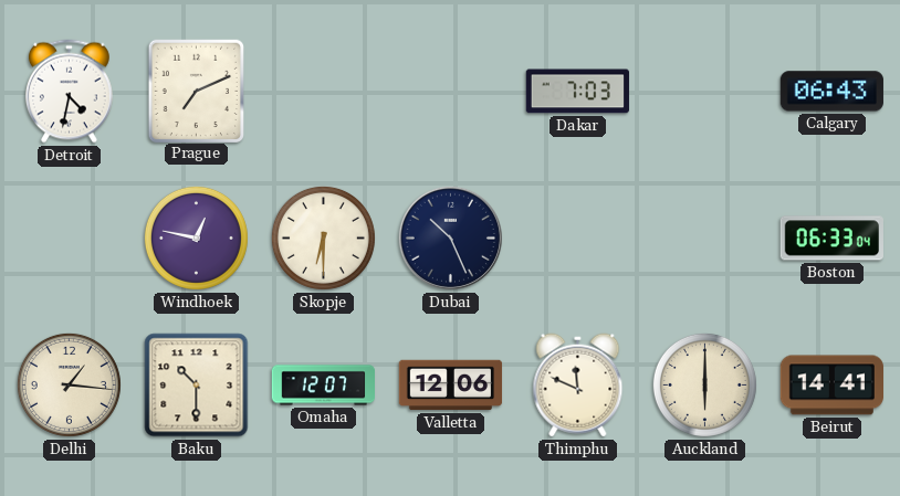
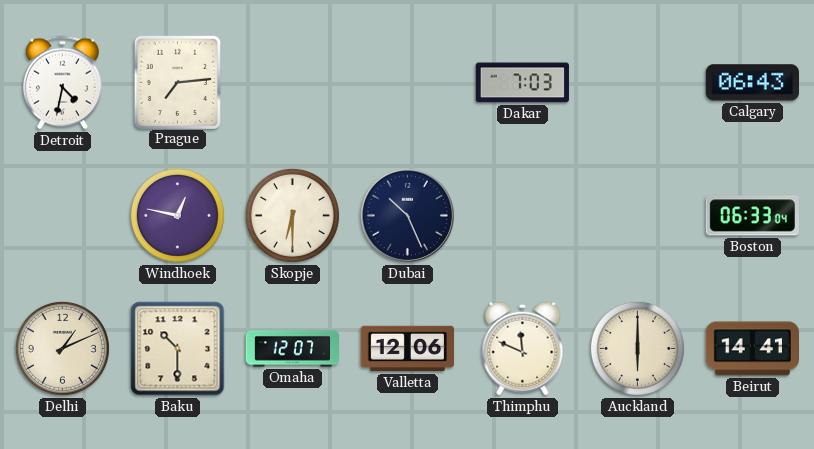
Prague: 7:11 -> 7:14
Delhi: 1:16 -> 1:11
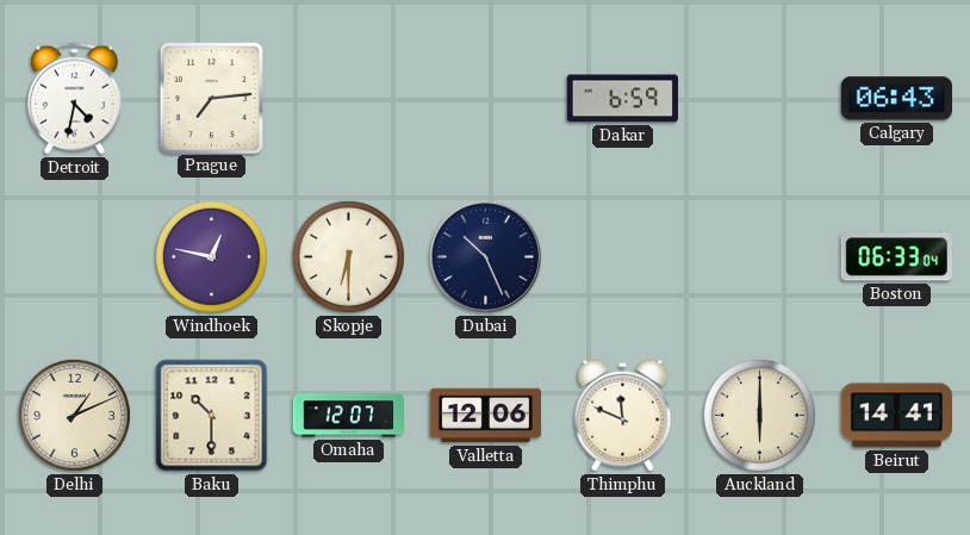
Dakar: 7:03 -> 6:59
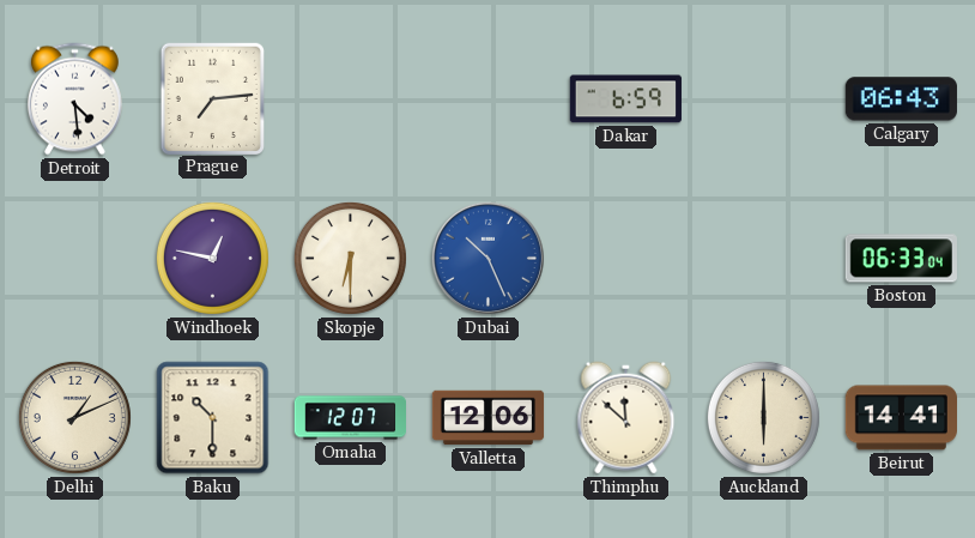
Detroit: 4:32 -> 4:29
Dubai dial: navy -> blue
Thimphu: 11:49 -> 11:52
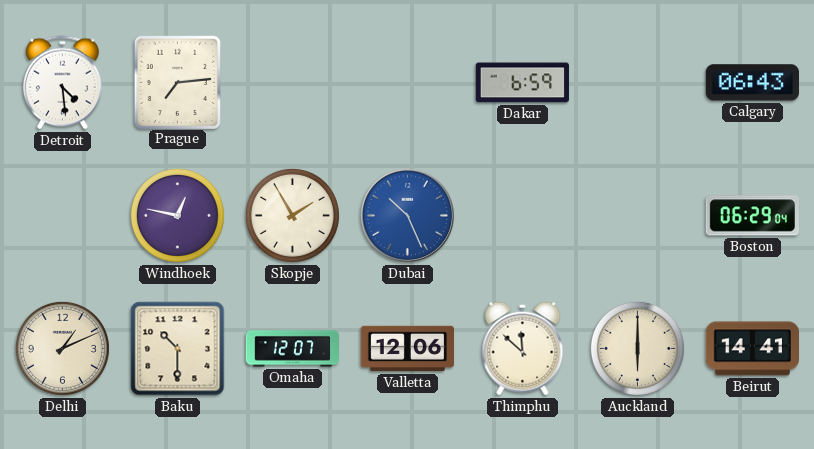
Skopje: 6:30 -> 1:55
Boston: 06:33 -> 06:29
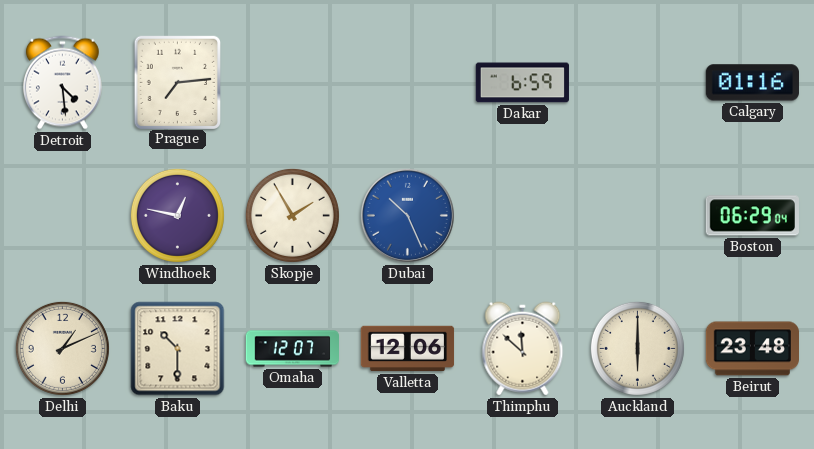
Calgary: 06:43 -> 01:16
Beirut: 14:41 -> 23:48
